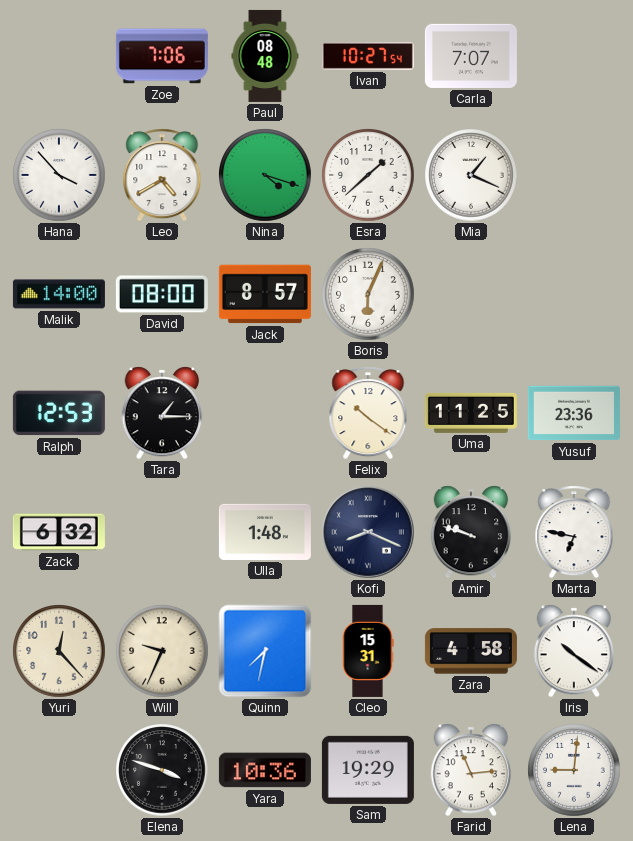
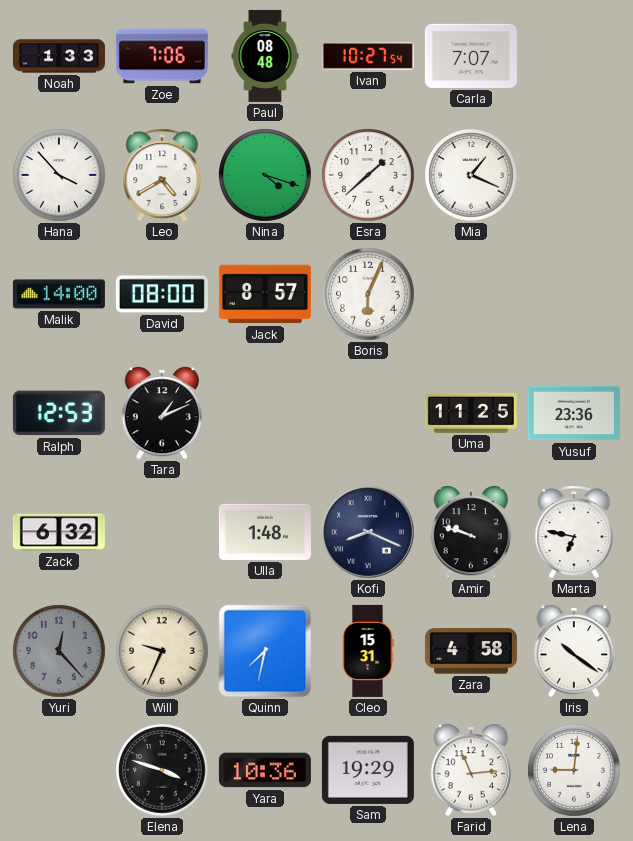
Noah: none -> 1:33
Tara: 1:15 -> 1:11
Felix: 10:21 -> none
Yuri dial: cream -> grey
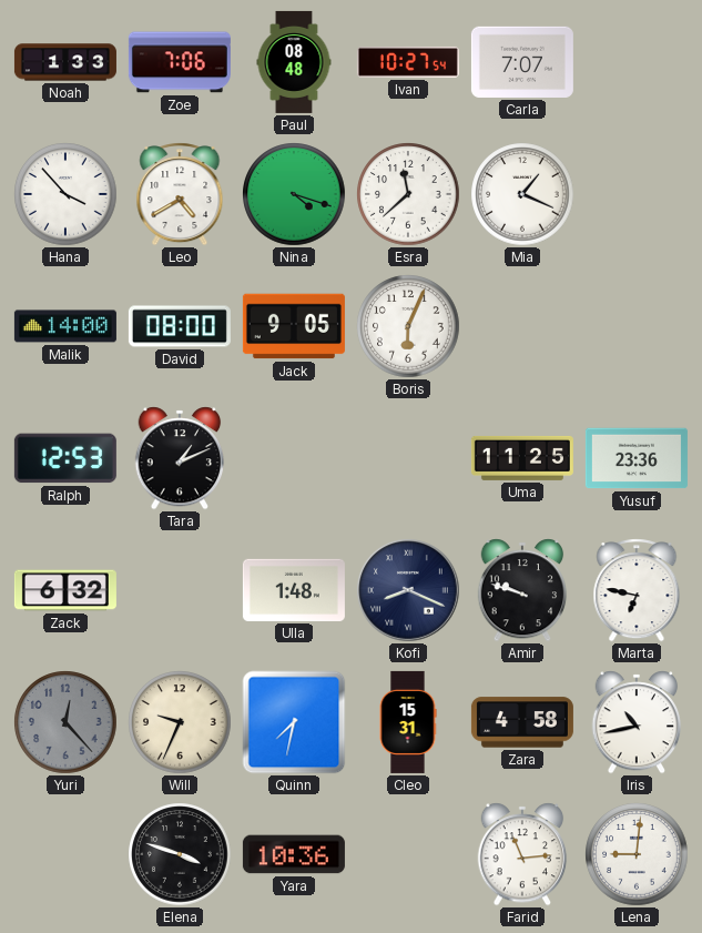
Esra: 1:38 -> 11:38
Jack: 8:57 -> 9:05
Iris: 10:21 -> 10:43
Sam: 19:29 -> none
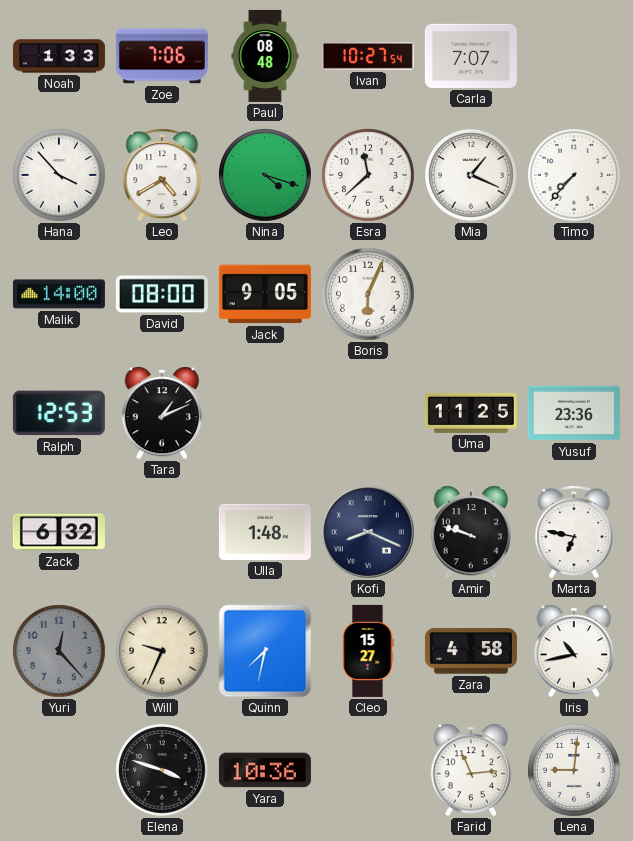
Timo: none -> 7:37
Cleo: 15:31 -> 15:27
